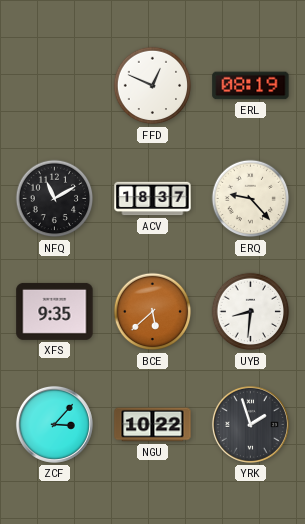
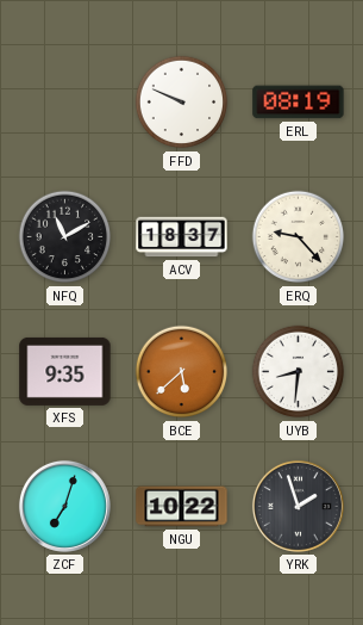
FFD: 12:49 -> 9:49
ZCF: 3:07 -> 7:03
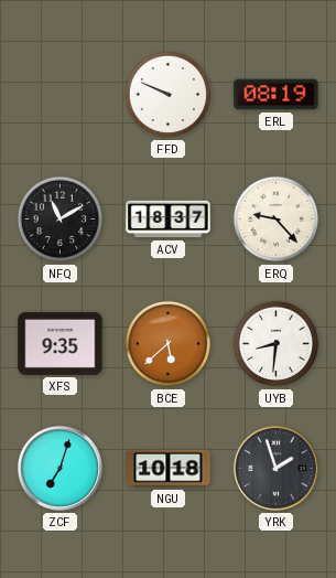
NGU: 10:22 -> 10:18
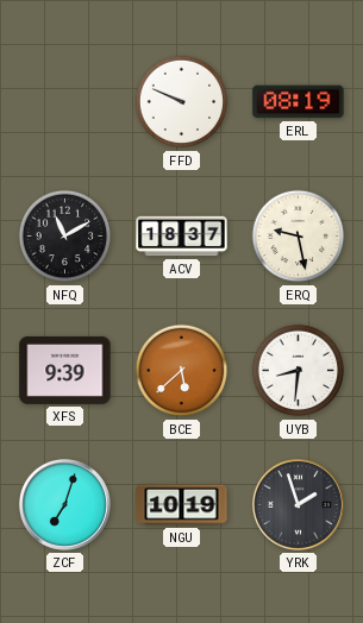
ERQ: 9:23 -> 9:28
XFS: 9:35 -> 9:39
NGU: 10:18 -> 10:19
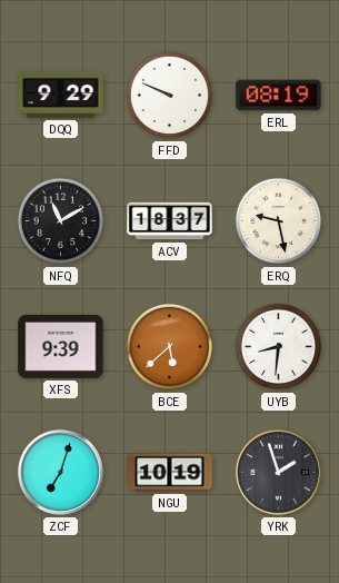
DQQ: none -> 9:29
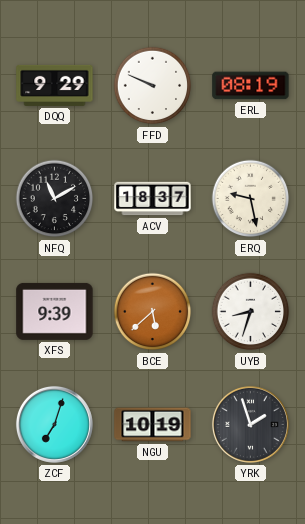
UYB: 8:31 -> 8:33
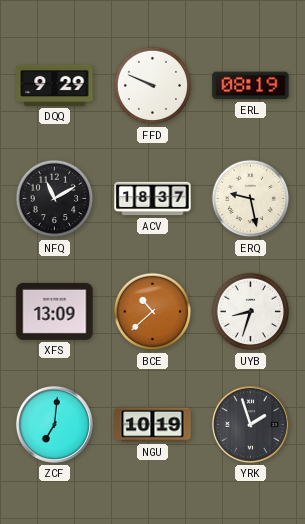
XFS: 9:39 -> 13:09
BCE: 5:38 -> 10:38
ZCF: 7:03 -> 7:01
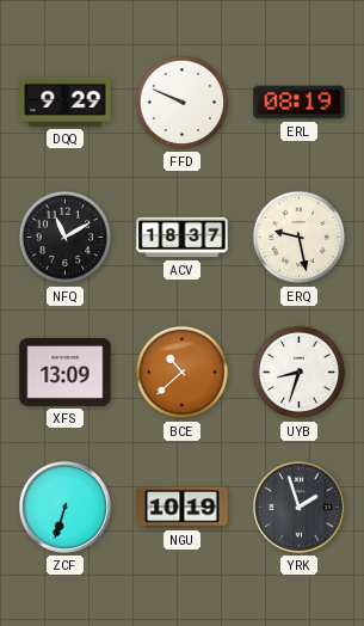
ZCF: 7:01 -> 6:33
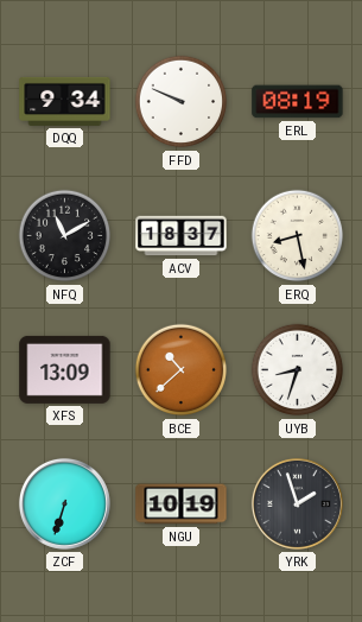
DQQ: 9:29 -> 9:34
ERQ: 9:28 -> 8:28
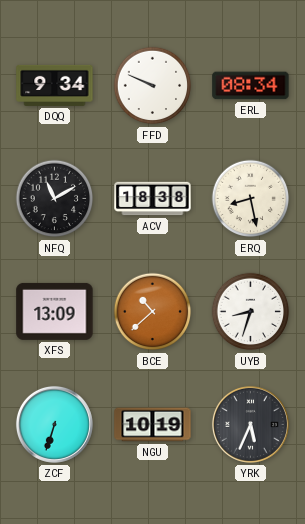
ERL: 08:19 -> 08:34
ACV: 18:37 -> 18:38
YRK: 1:57 -> 5:34
